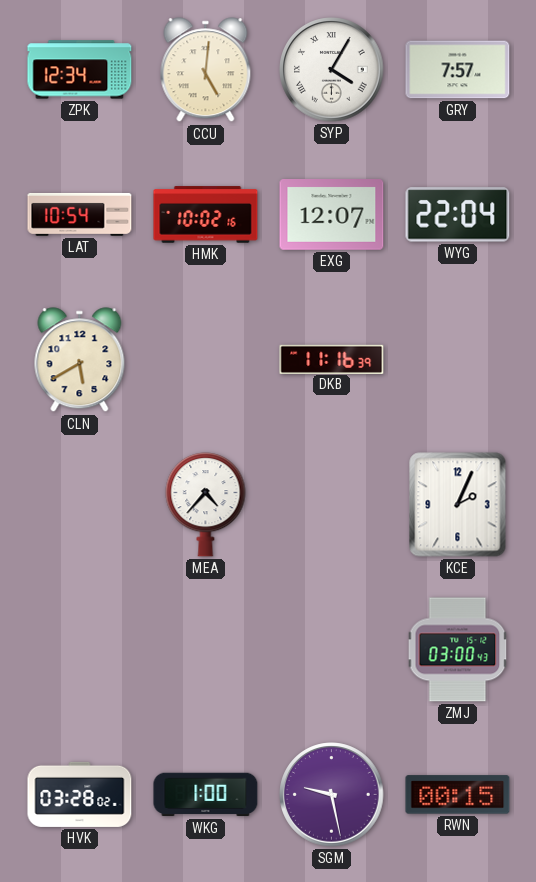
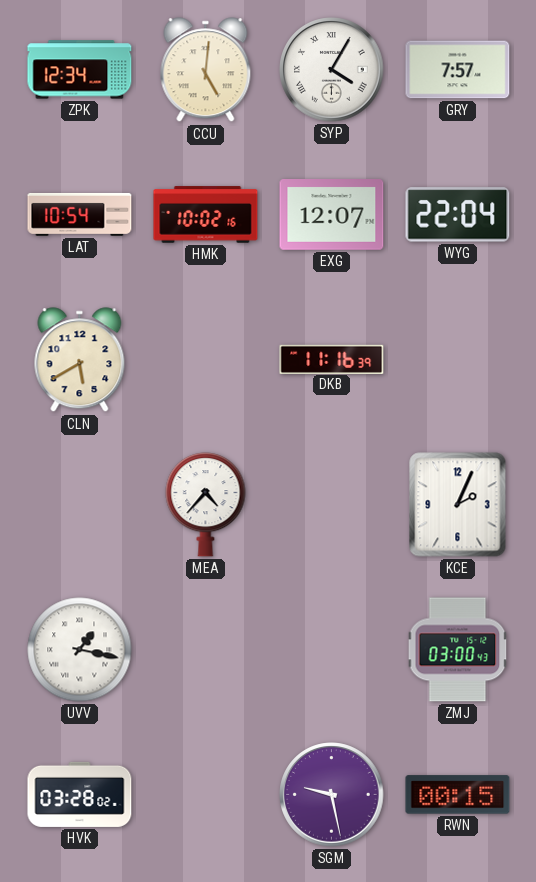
UVV: none -> 1:17
WKG: 1:00 -> none
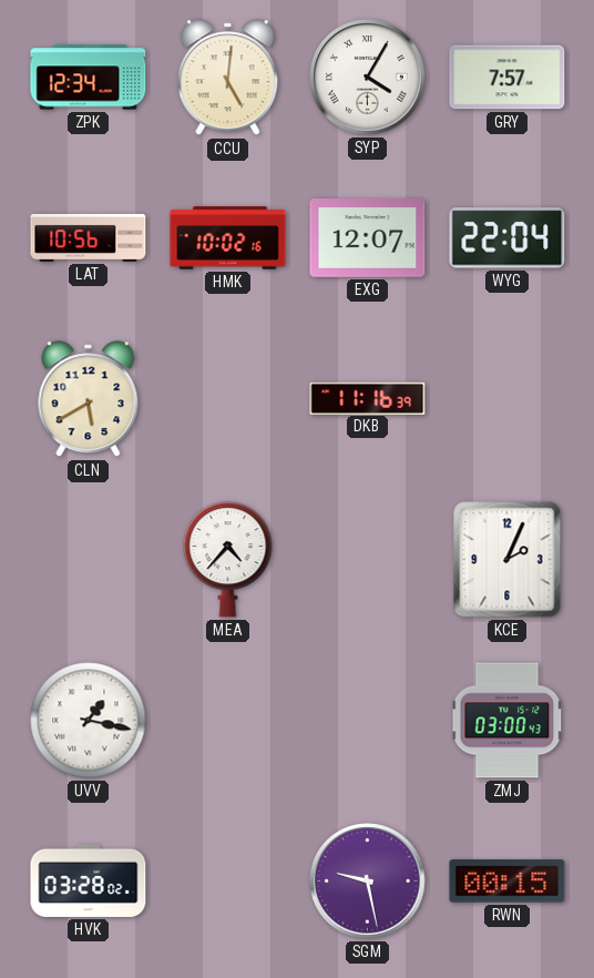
LAT: 10:54 -> 10:56
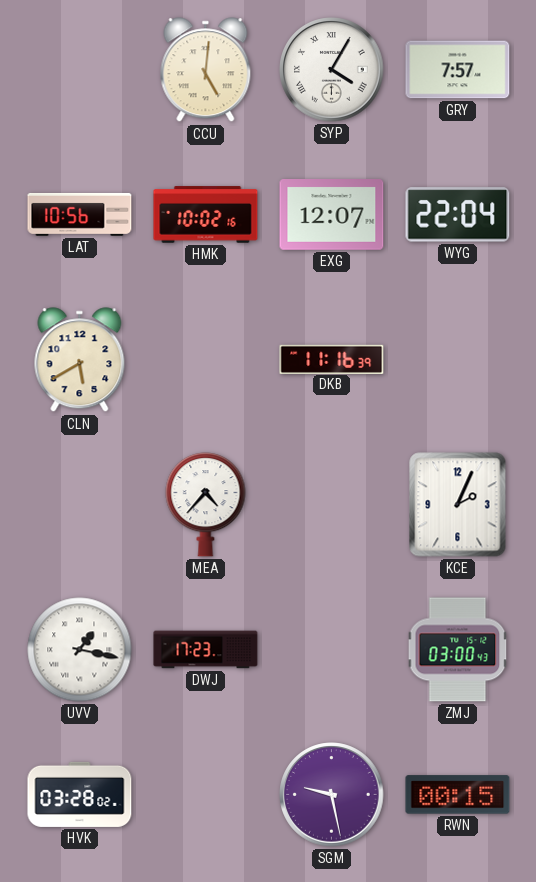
ZPK: 12:34 -> none
DWJ: none -> 17:23
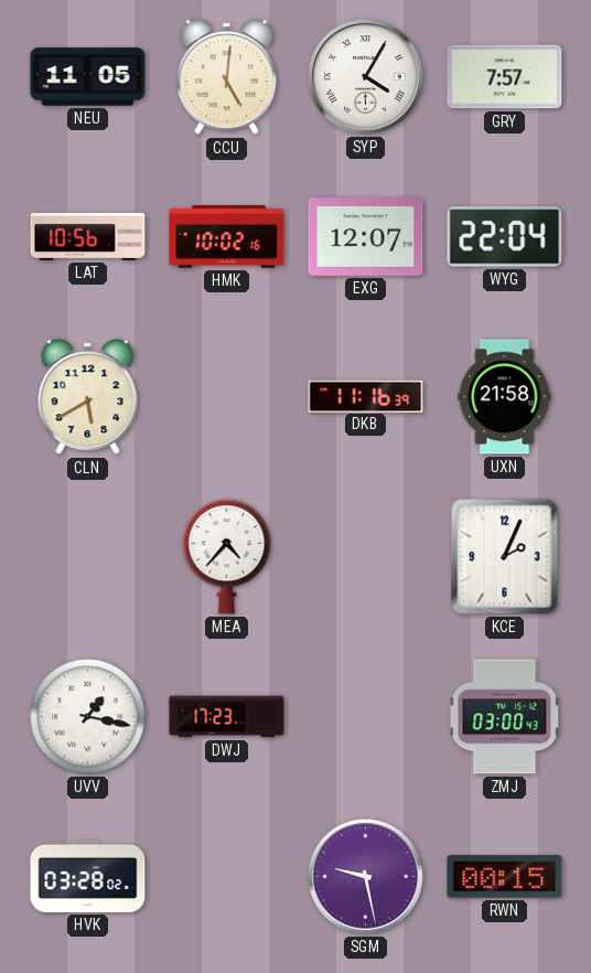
NEU: none -> 11:05
UXN: none -> 21:58
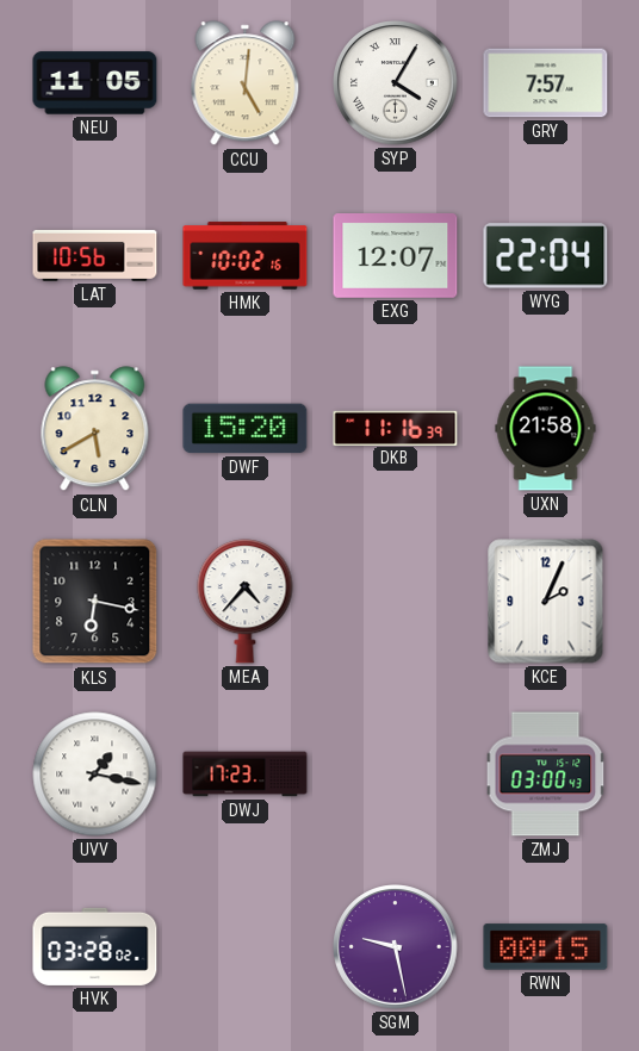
DWF: none -> 15:20
KLS: none -> 6:17
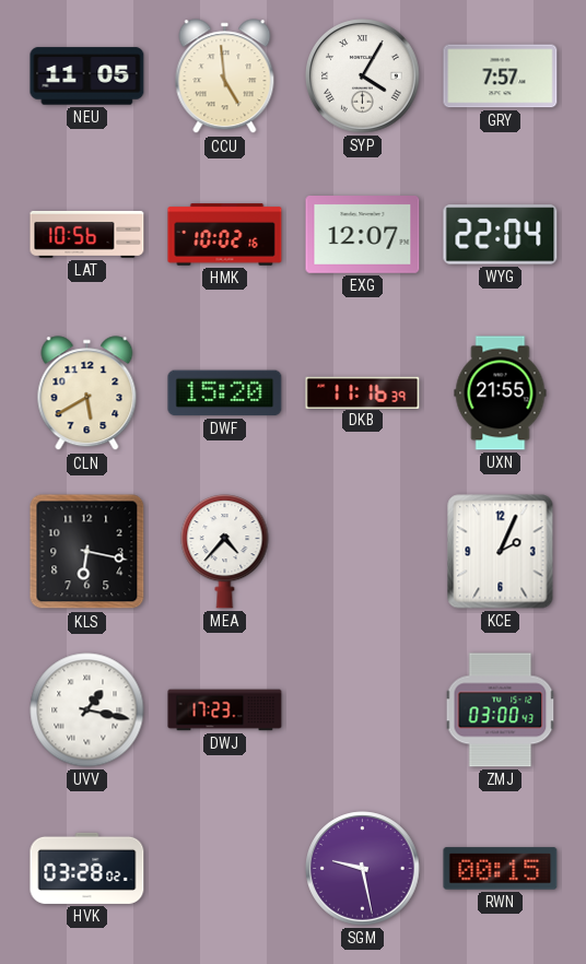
CCU: 5:01 -> 4:59
UXN: 21:58 -> 21:55
